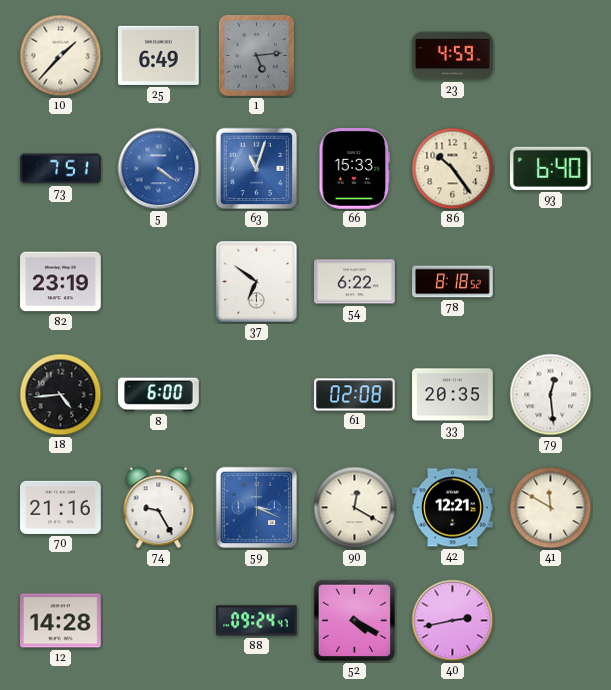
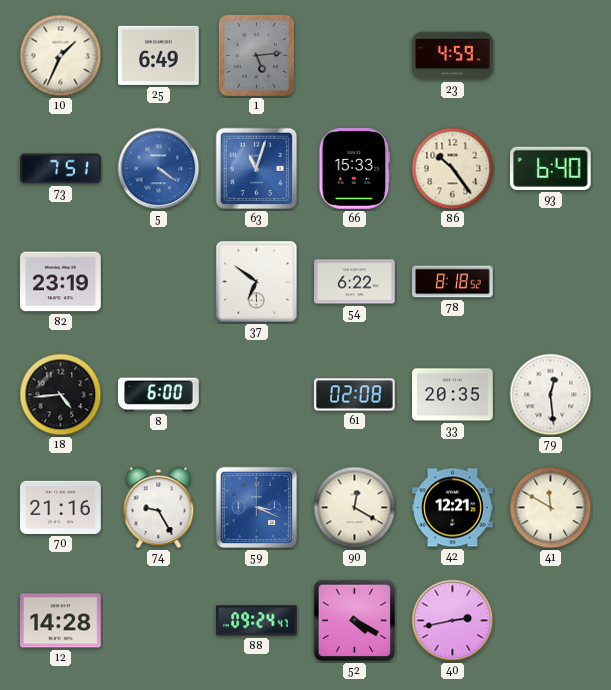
10: 1:37 -> 1:34
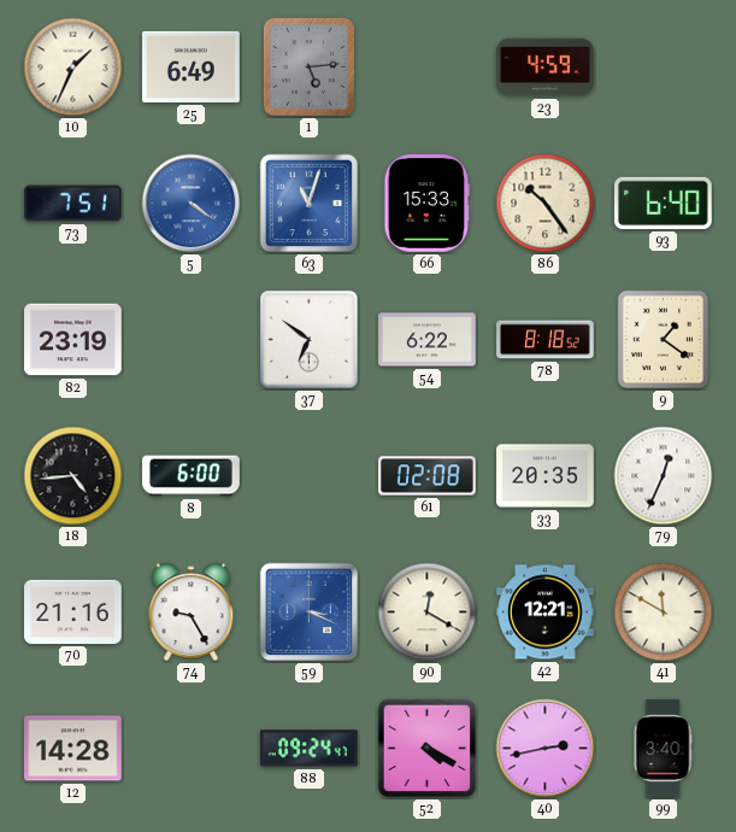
9: none -> 1:21
79: 12:29 -> 12:34
99: none -> 3:40
